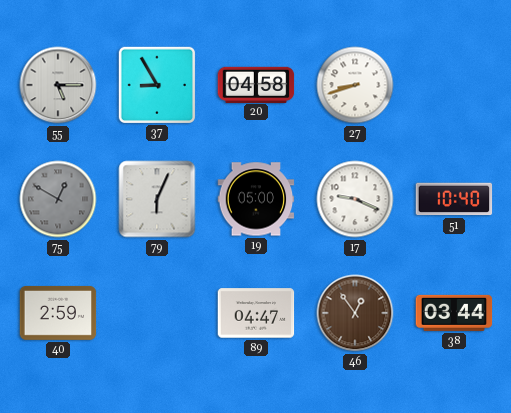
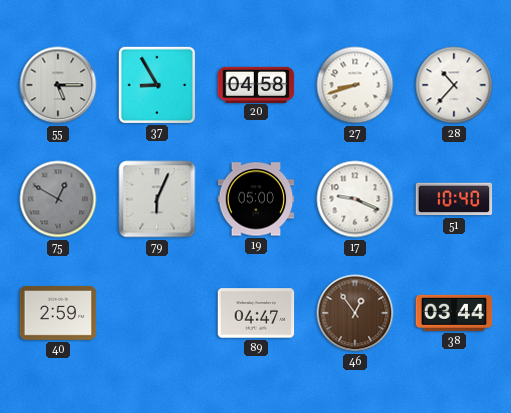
28: none -> 10:37
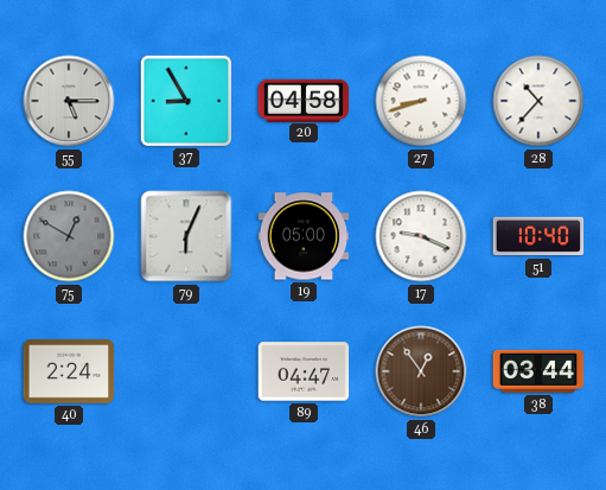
40: 2:59 -> 2:24
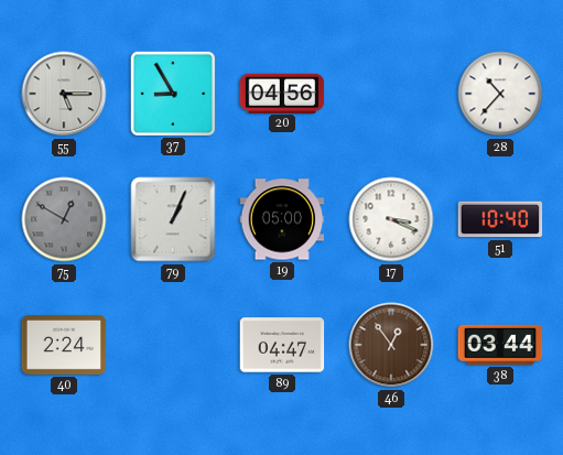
20: 04:58 -> 04:56
27: 8:42 -> none
79: 6:04 -> 1:04
17: 9:19 -> 3:19
